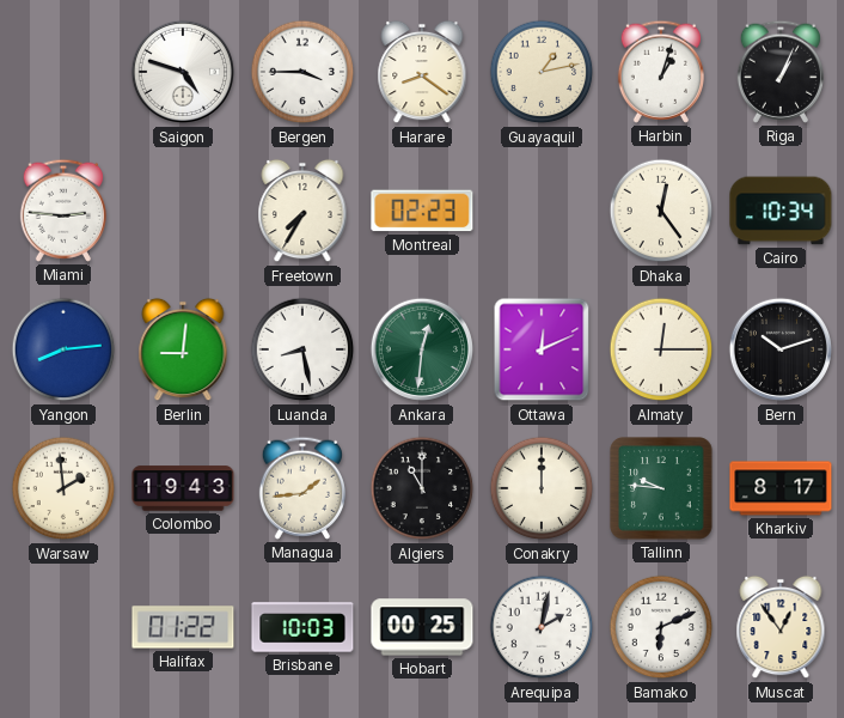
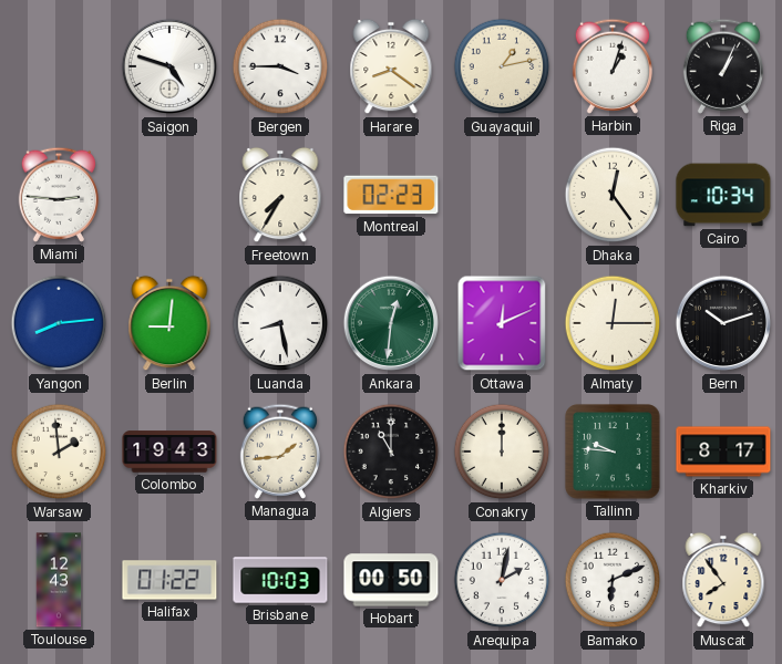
Toulouse: none -> 12:43
Hobart: 00:25 -> 00:50
Muscat: 12:54 -> 7:54
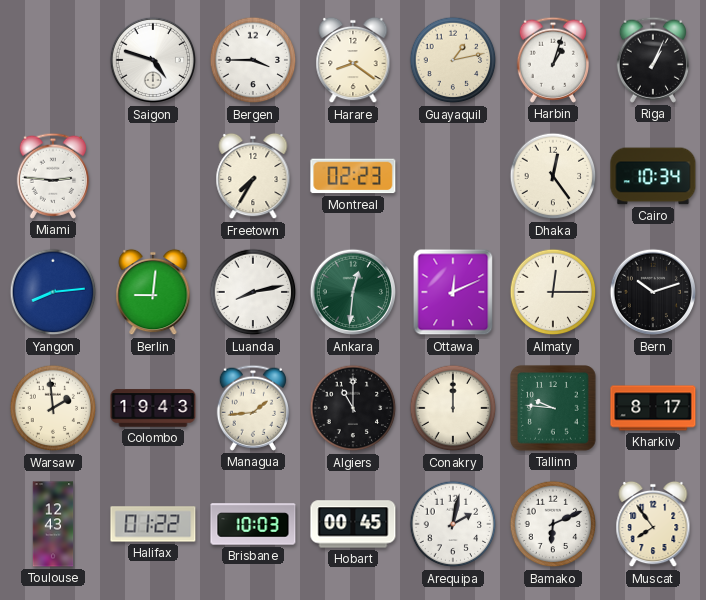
Luanda: 8:28 -> 8:13
Hobart: 00:50 -> 00:45
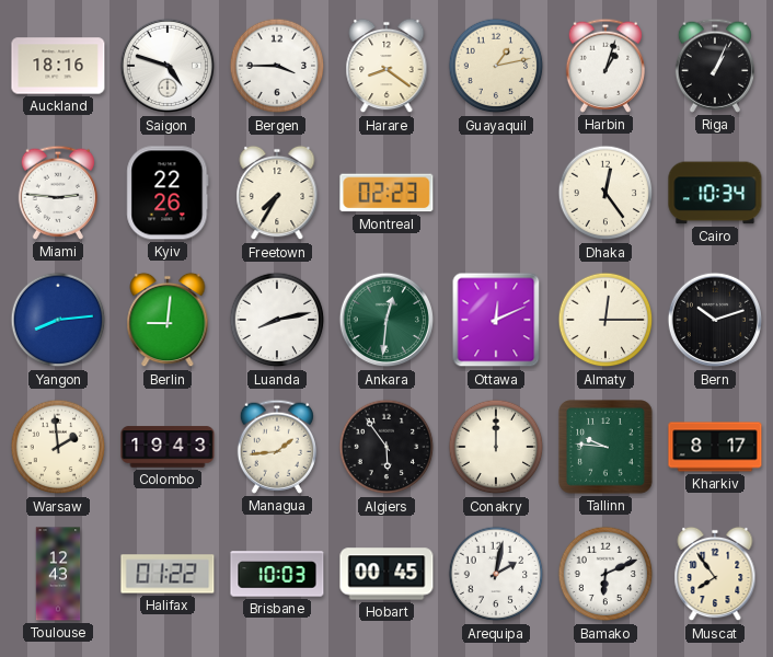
Auckland: none -> 18:16
Kyiv: none -> 22:26
Algiers: 11:00 -> 5:54
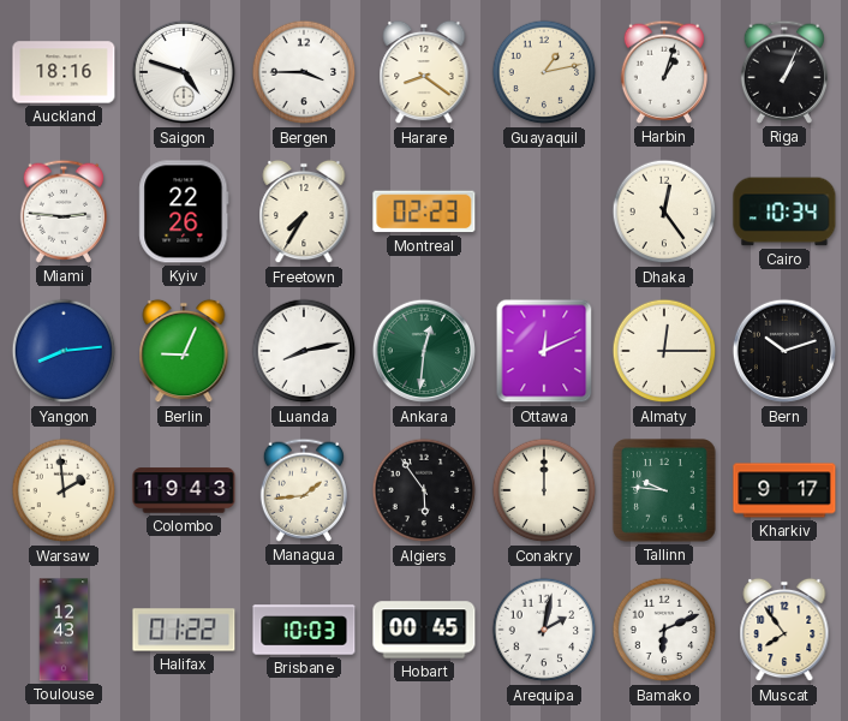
Berlin: 9:01 -> 9:04
Kharkiv: 8:17 -> 9:17
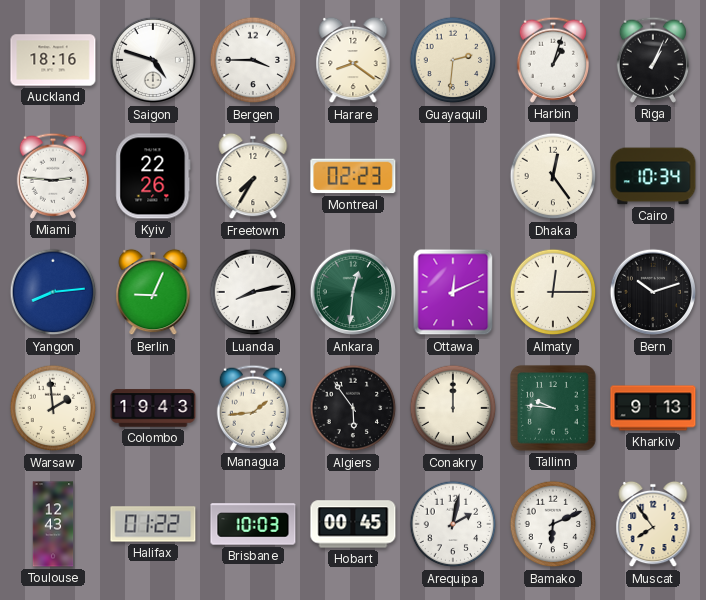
Guayaquil: 1:13 -> 2:31
Kharkiv: 9:17 -> 9:13
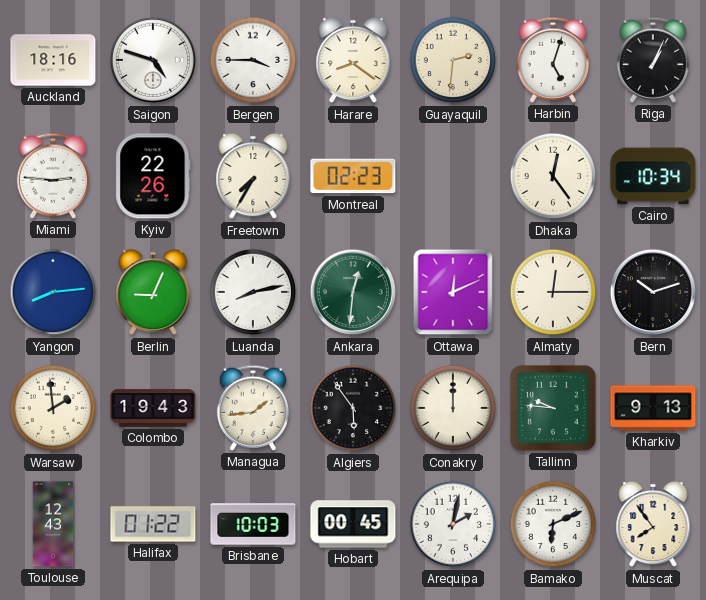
Harbin: 1:03 -> 5:03
